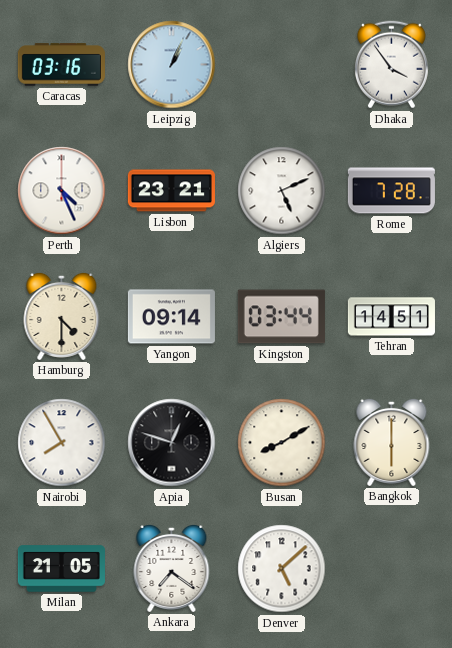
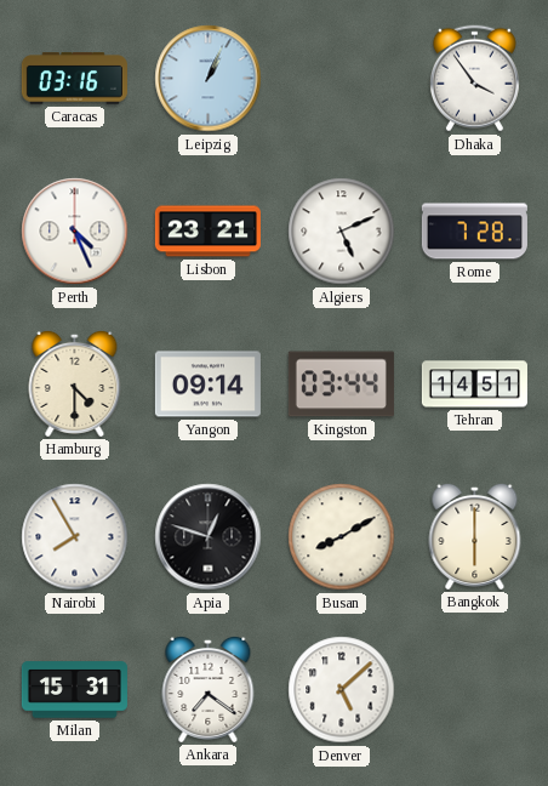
Milan: 21:05 -> 15:31
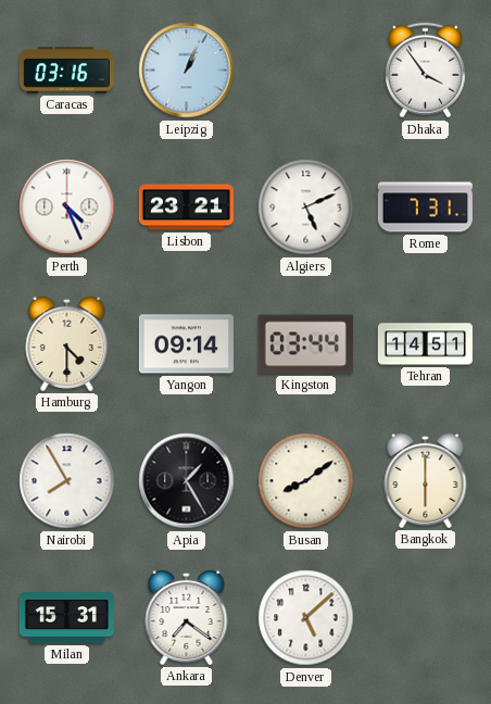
Rome: 7:28 -> 7:31
Apia: 12:48 -> 1:25
Busan: 8:10 -> 8:09
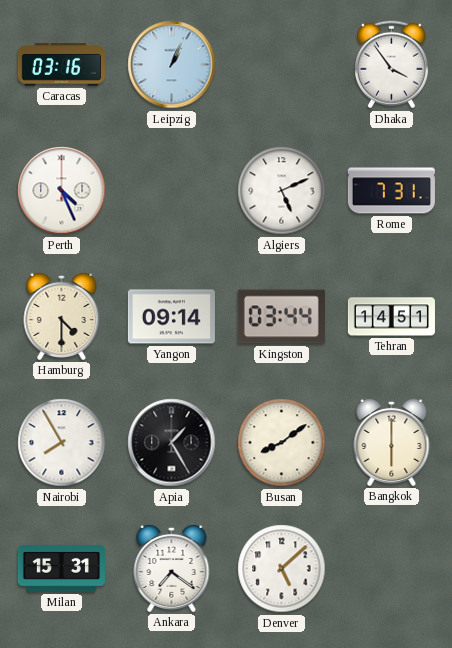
Lisbon: 23:21 -> none
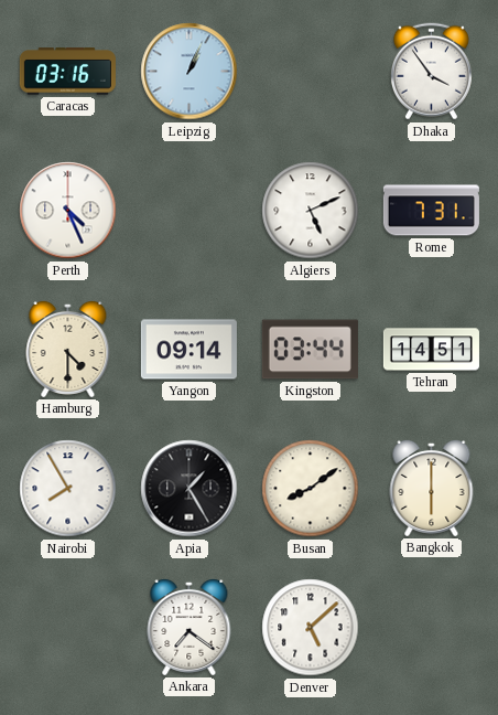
Milan: 15:31 -> none
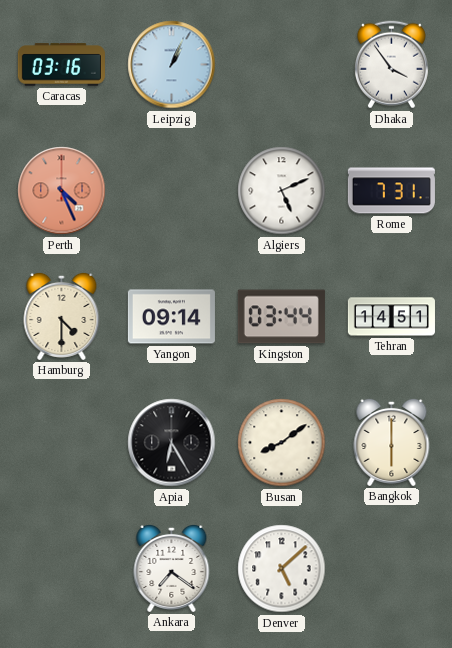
Perth dial: white -> salmon
Nairobi: 7:55 -> none
Apia: 1:25 -> 6:25
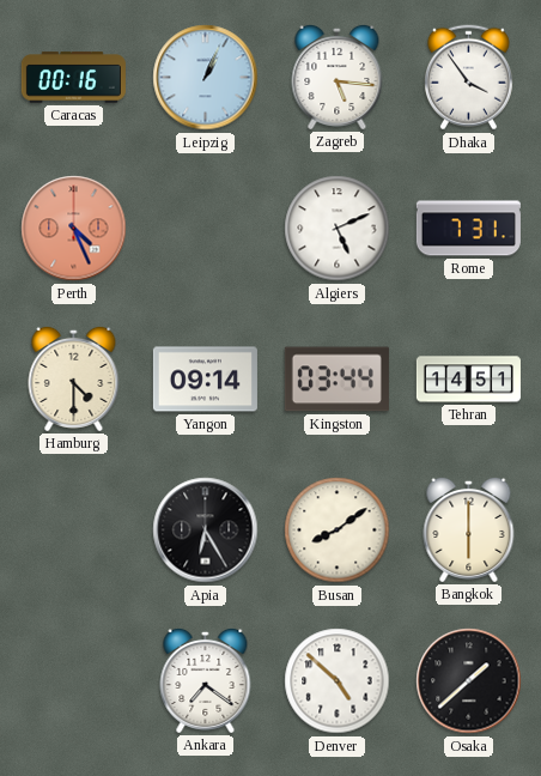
Caracas: 03:16 -> 00:16
Zagreb: none -> 5:16
Denver: 5:08 -> 4:52
Osaka: none -> 1:38
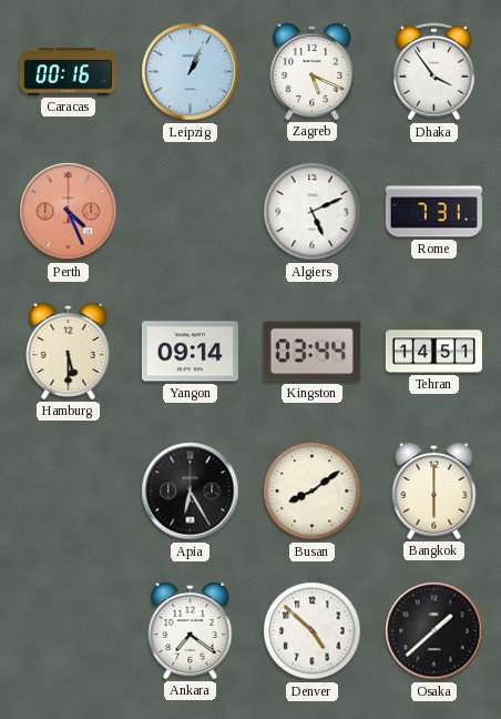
Zagreb: 5:16 -> 5:19
Hamburg: 4:30 -> 5:30
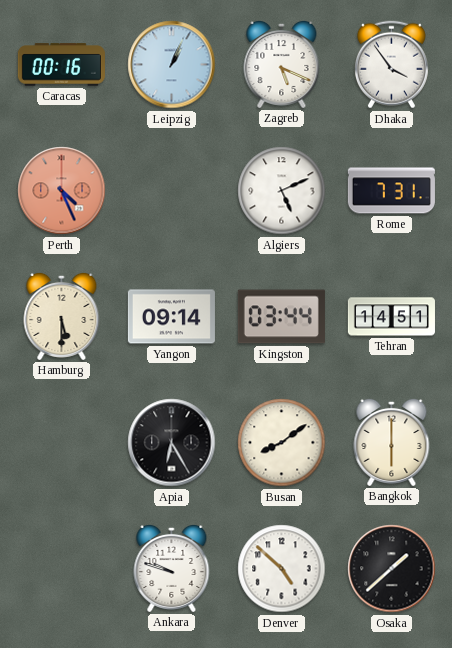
Ankara: 7:21 -> 9:48
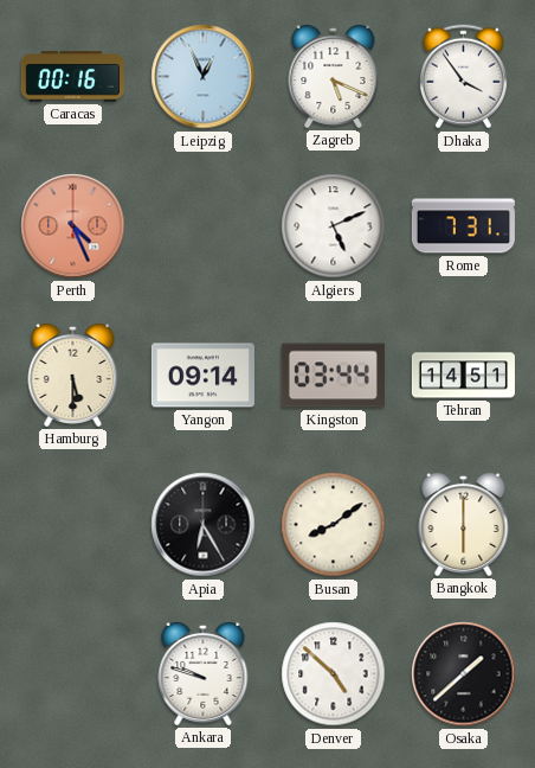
Leipzig: 1:04 -> 12:56
